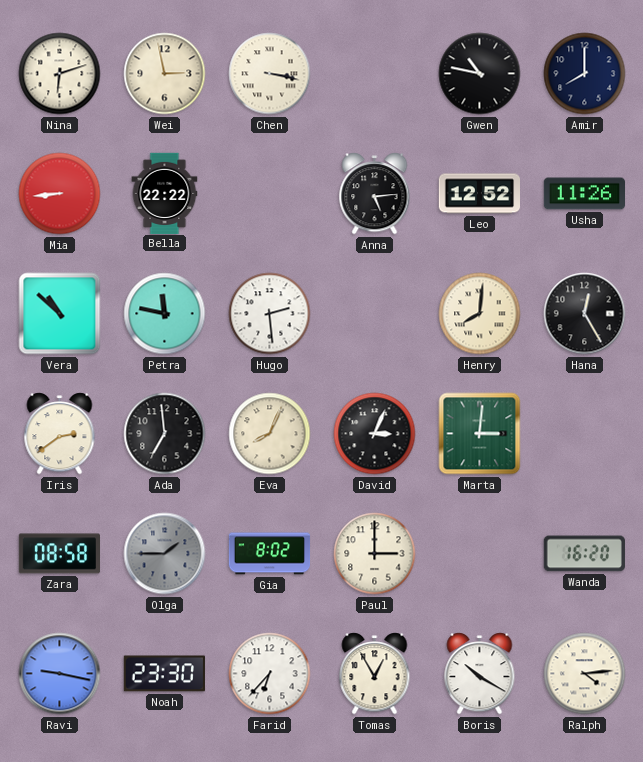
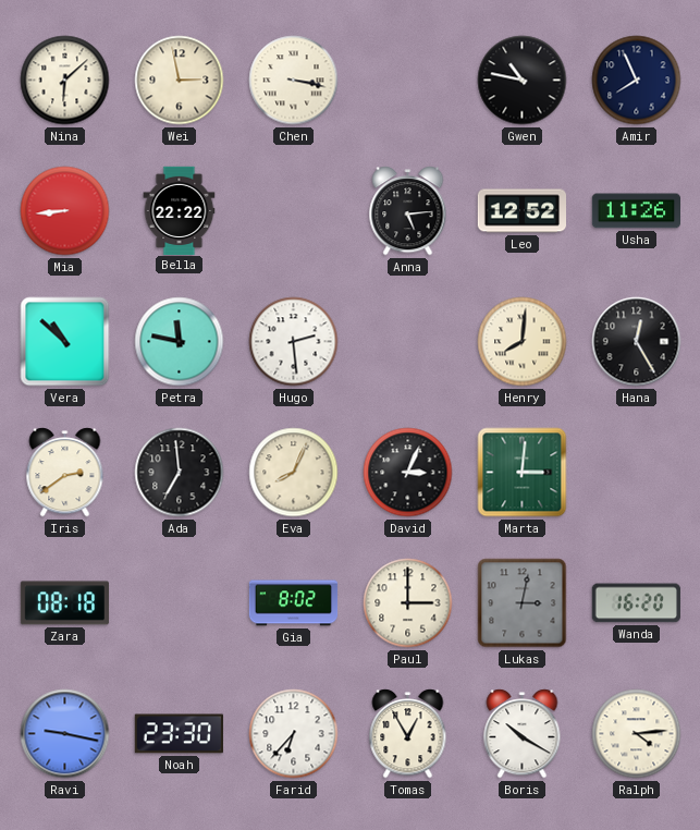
Nina: 6:12 -> 6:08
Amir: 8:00 -> 7:56
Zara: 08:58 -> 08:18
Olga: 1:45 -> none
Lukas: none -> 3:02
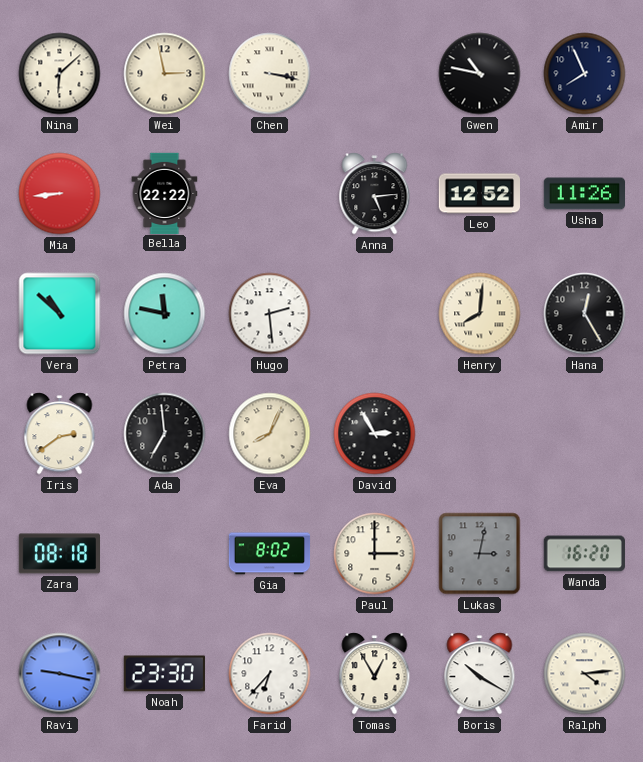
David: 3:04 -> 2:55
Marta: 3:01 -> none
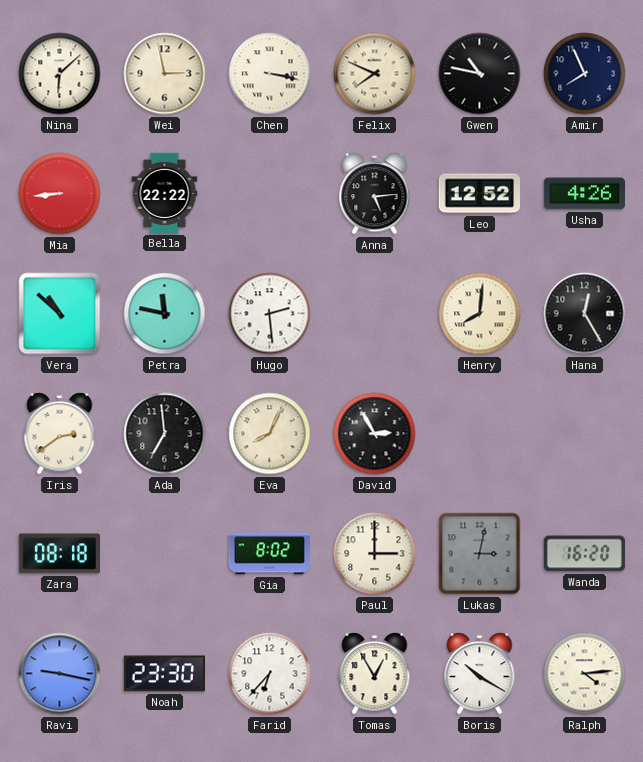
Felix: none -> 7:49
Usha: 11:26 -> 4:26
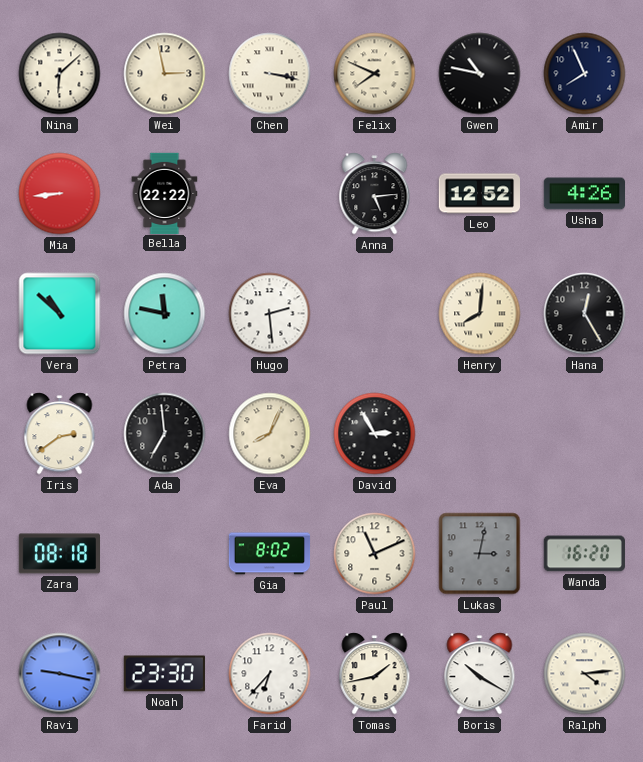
Paul: 3:00 -> 11:11
Tomas: 12:55 -> 1:43
